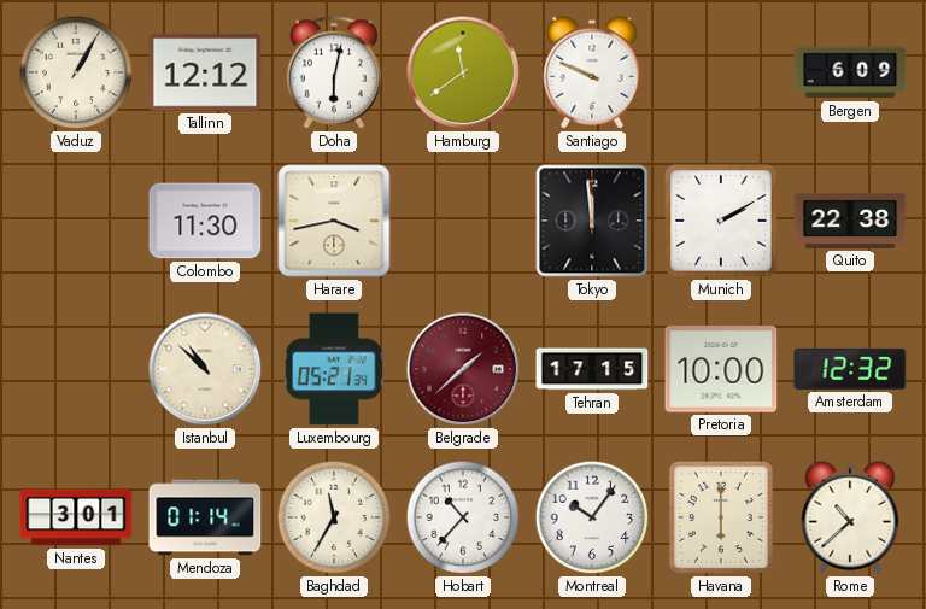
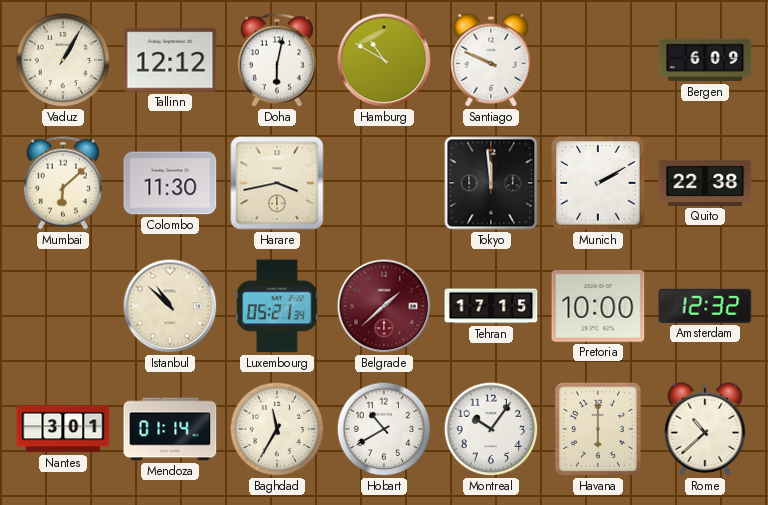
Hamburg: 11:39 -> 10:50
Mumbai: none -> 6:08
Hobart: 10:37 -> 10:40
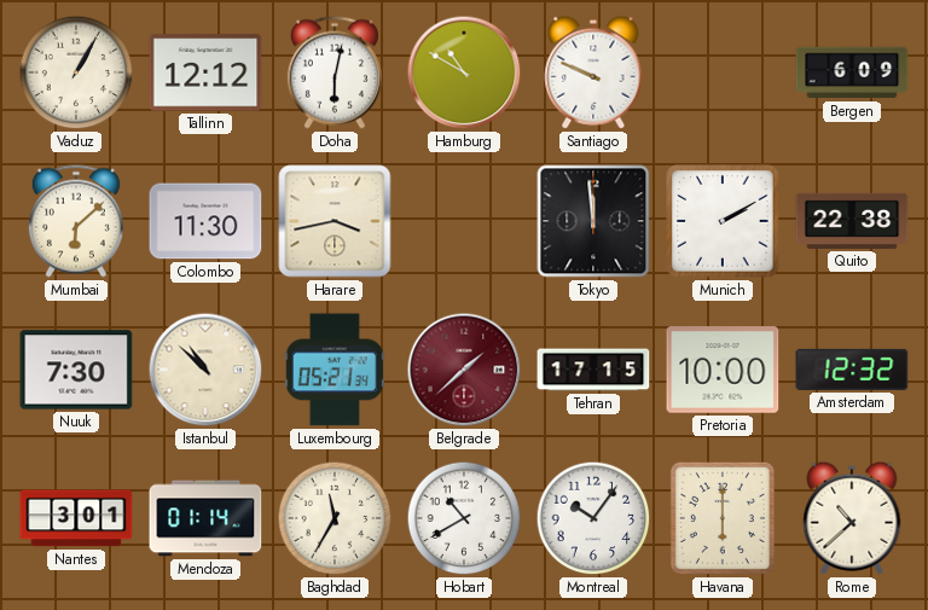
Nuuk: none -> 7:30
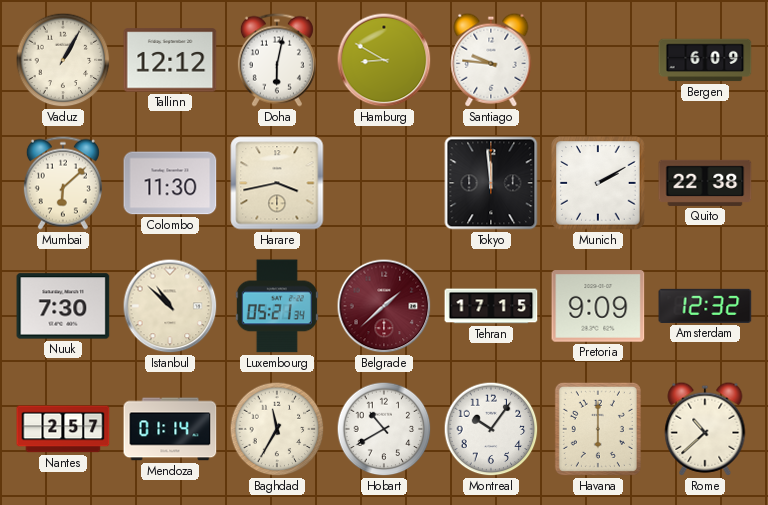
Hamburg: 10:50 -> 8:50
Santiago: 9:49 -> 9:46
Pretoria: 10:00 -> 9:09
Nantes: 3:01 -> 2:57
